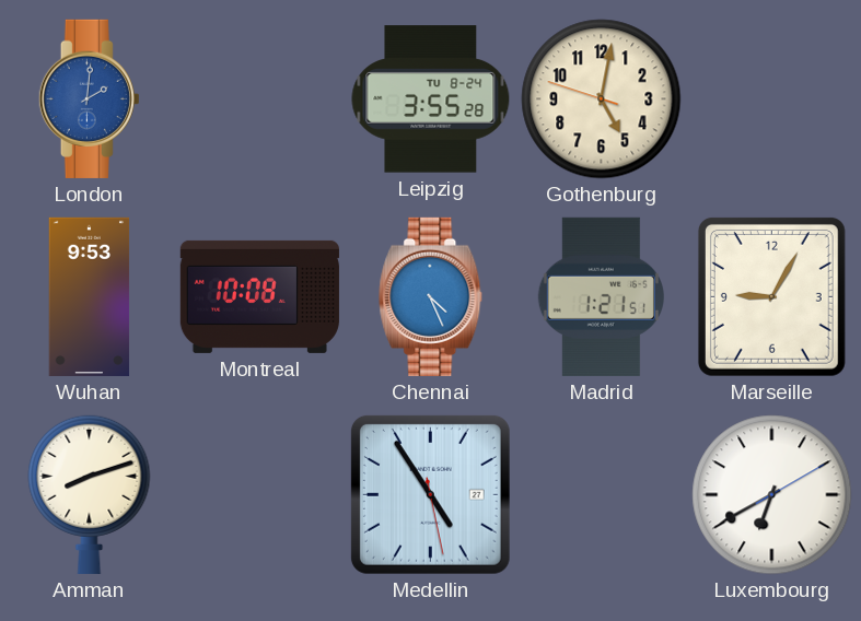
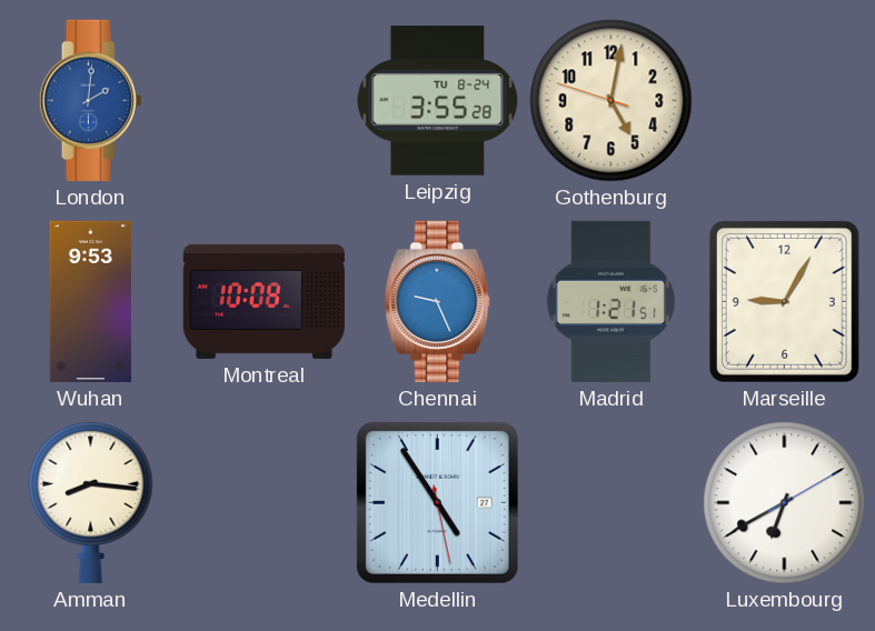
Chennai: 4:26 -> 9:26
Amman: 8:12 -> 8:16
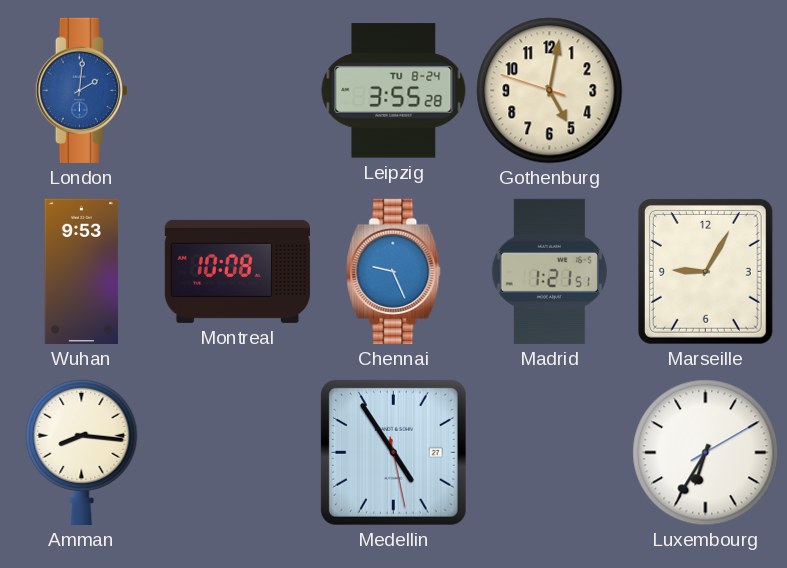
Luxembourg: 6:40 -> 6:35
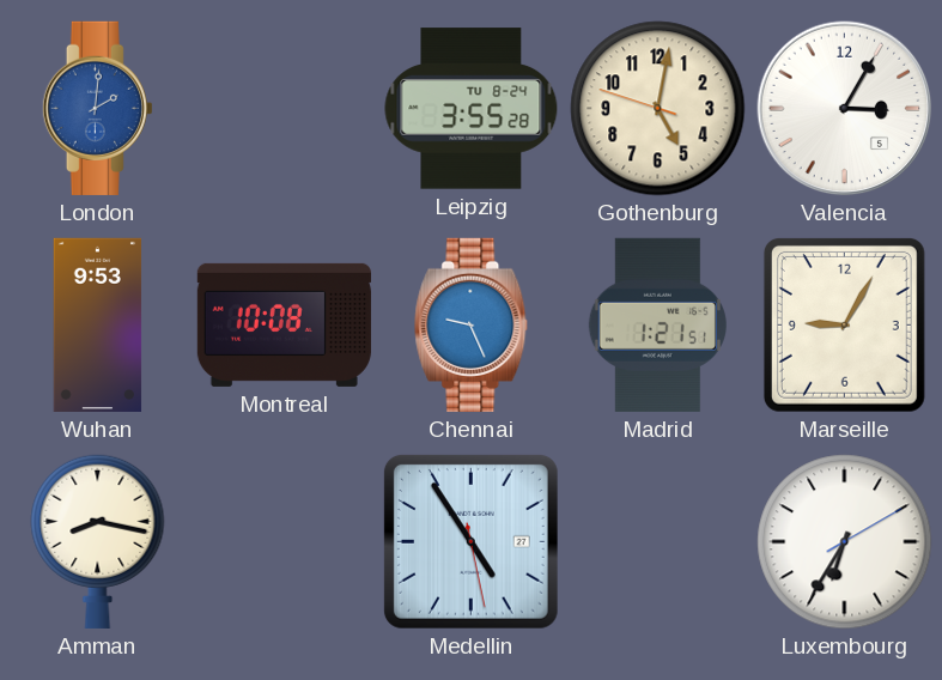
Valencia: none -> 3:05
Amman: 8:16 -> 8:17
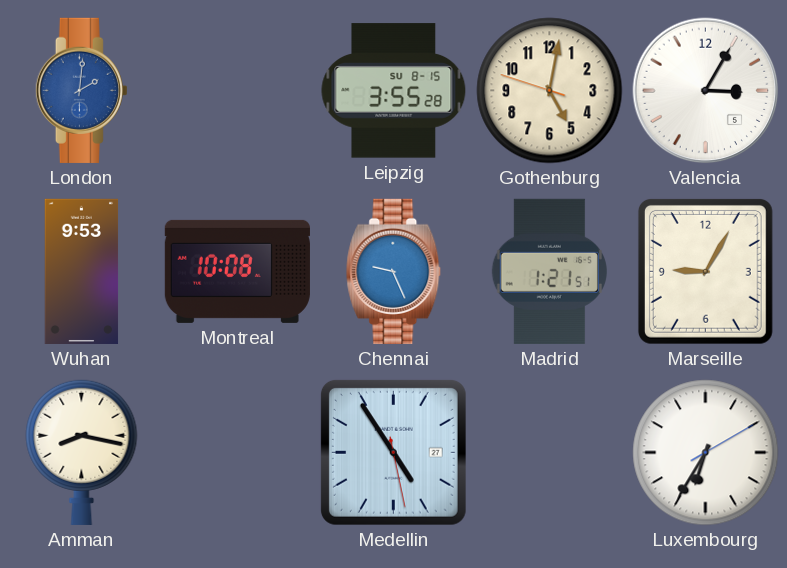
Leipzig date: TU 8-24 -> SU 8-15
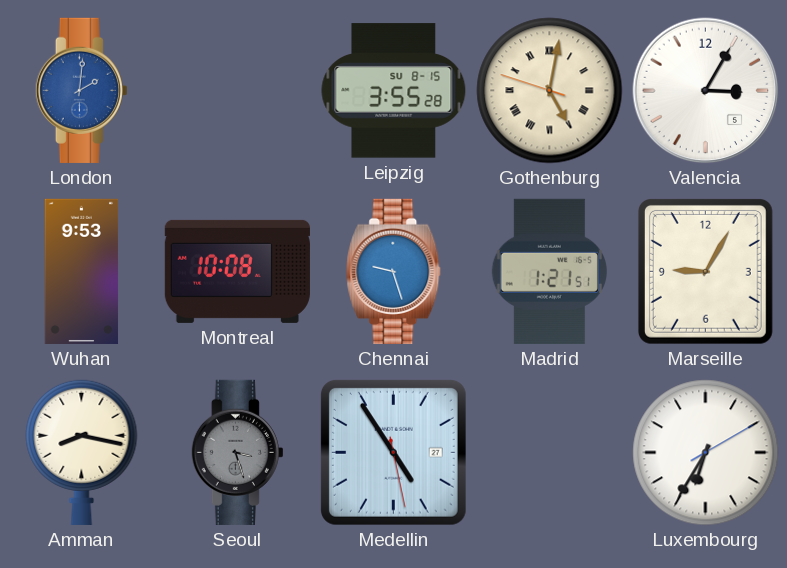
Gothenburg numerals: Arabic -> Roman
Chennai: 9:26 -> 9:27
Seoul: none -> 3:27
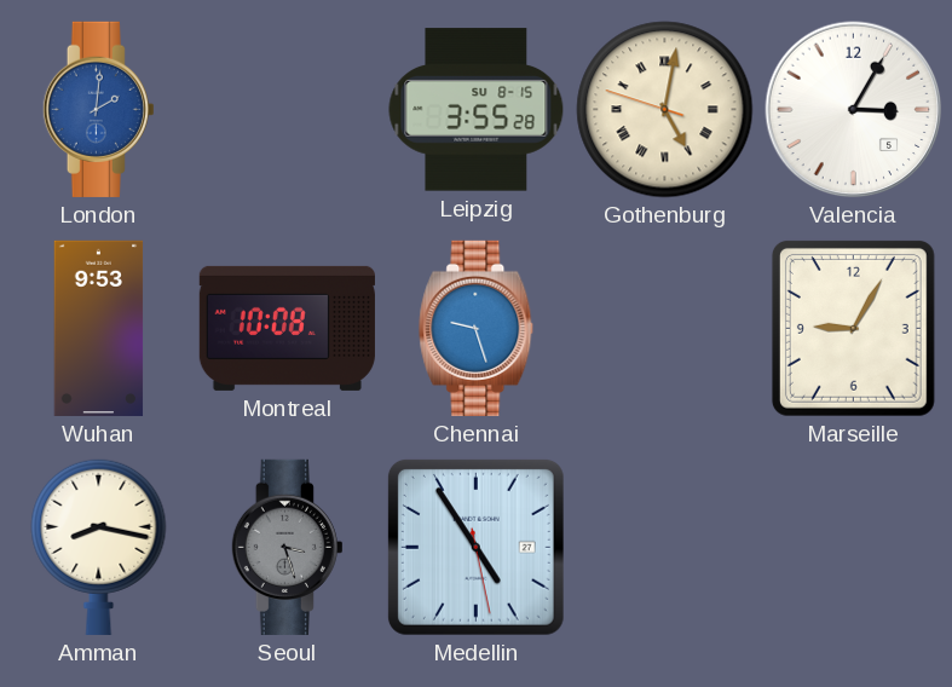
Madrid: 1:21 -> none
Luxembourg: 6:35 -> none
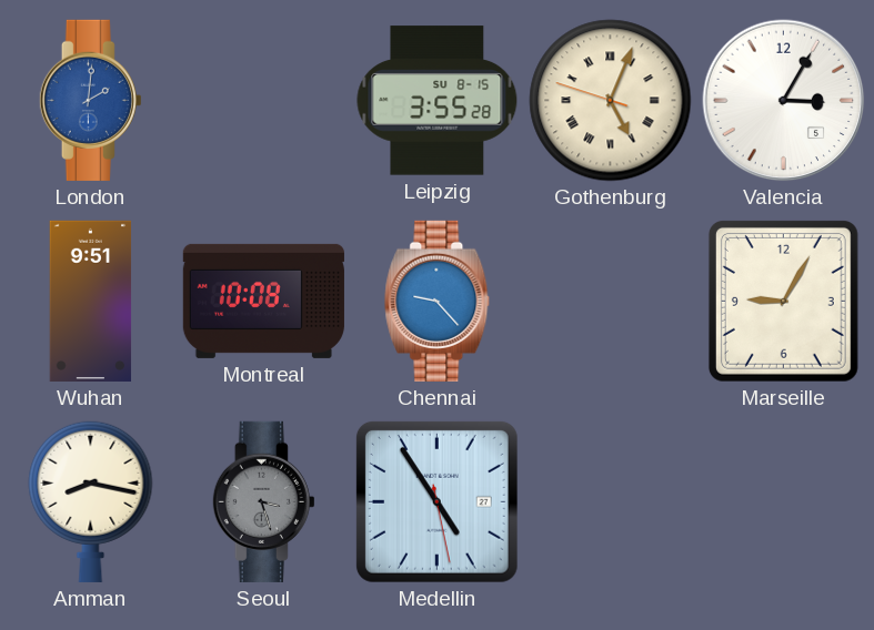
Gothenburg: 5:01 -> 5:03
Wuhan: 9:53 -> 9:51
Chennai: 9:27 -> 9:23
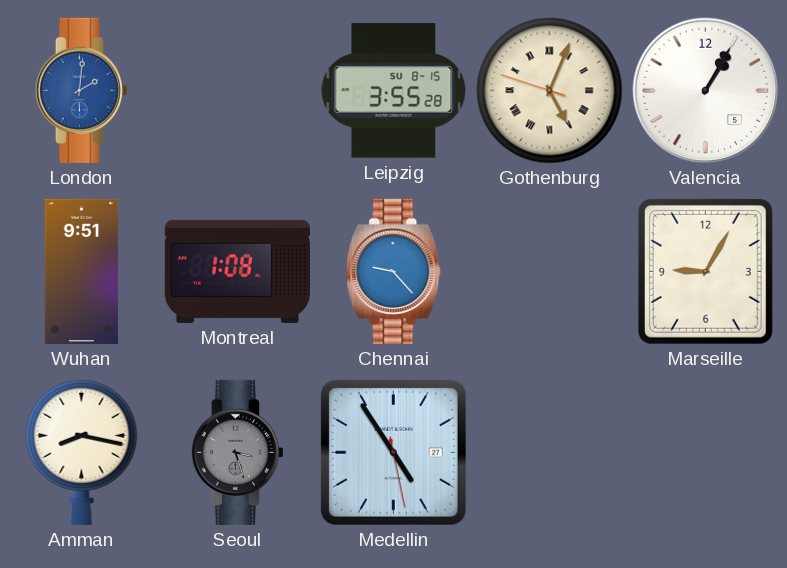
Valencia: 3:05 -> 1:05
Montreal: 10:08 -> 1:08
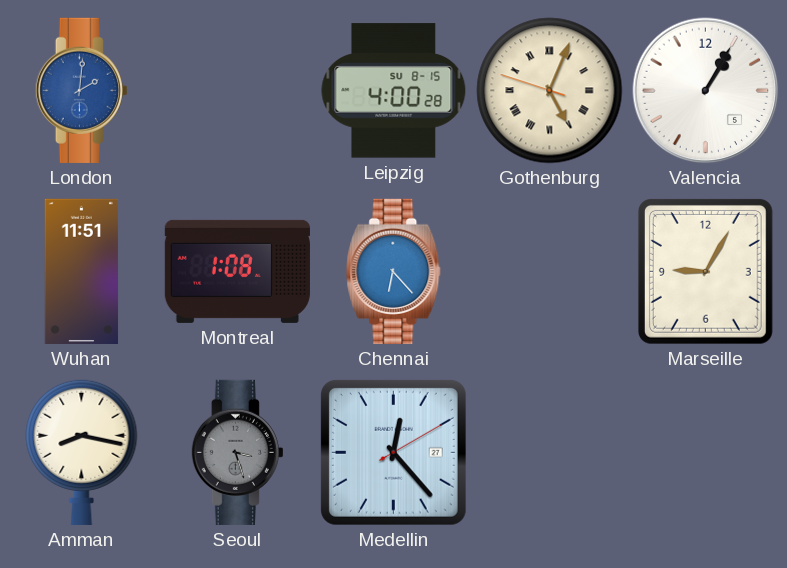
Leipzig: 3:55 -> 4:00
Wuhan: 9:51 -> 11:51
Chennai: 9:23 -> 6:23
Medellin: 4:54 -> 12:23
